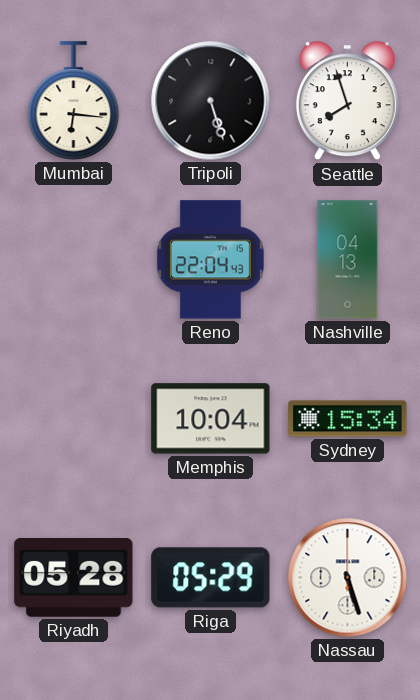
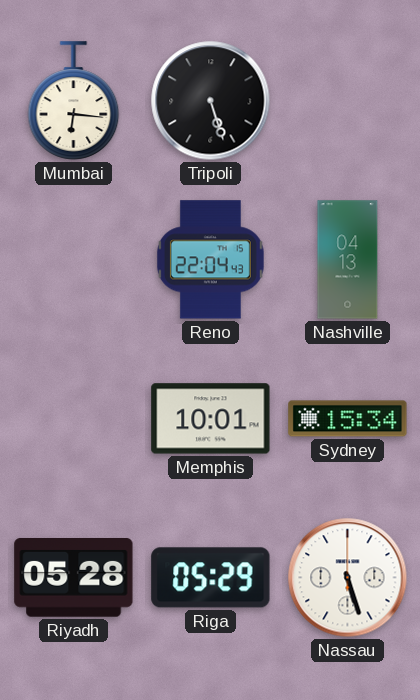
Seattle: 7:57 -> none
Memphis: 10:04 -> 10:01
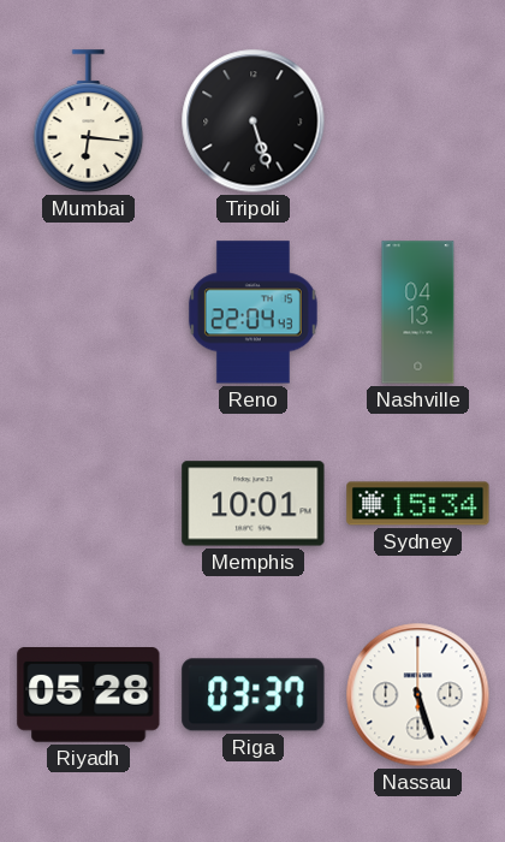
Riga: 05:29 -> 03:37
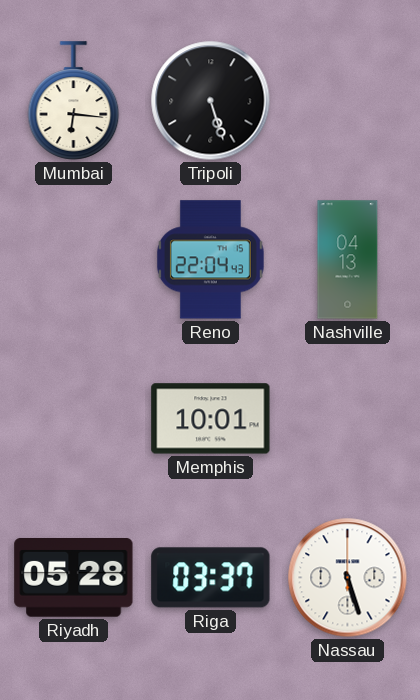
Sydney: 15:34 -> none
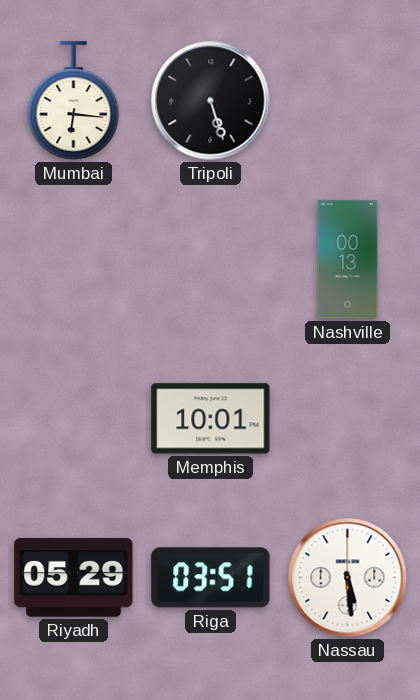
Reno: 22:04 -> none
Nashville: 04:13 -> 00:13
Riyadh: 05:28 -> 05:29
Riga: 03:37 -> 03:51
Nassau: 5:27 -> 5:29
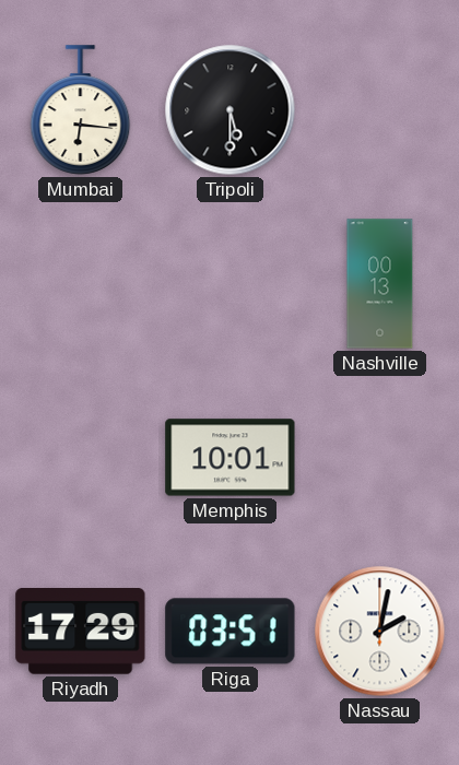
Tripoli: 5:27 -> 5:30
Riyadh: 05:29 -> 17:29
Nassau: 5:29 -> 2:02
